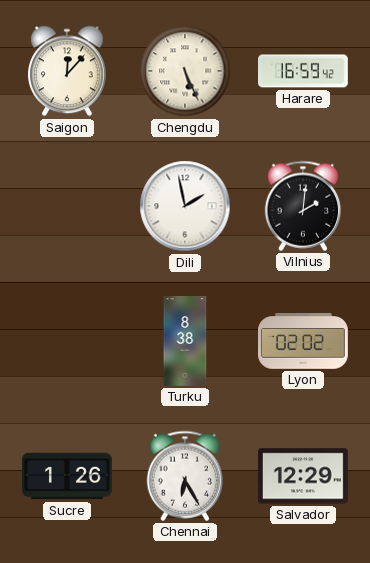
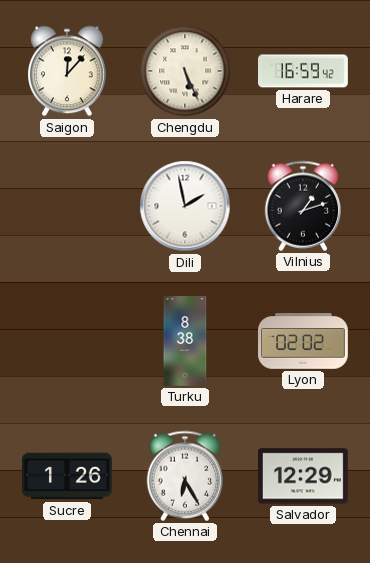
Vilnius: 2:01 -> 1:12
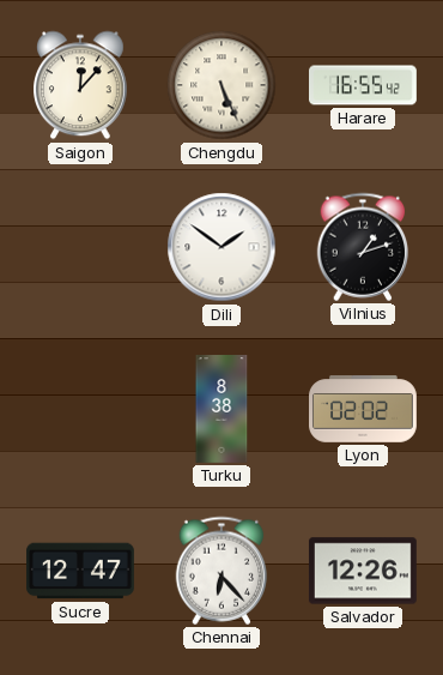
Harare: 16:59 -> 16:55
Dili: 1:58 -> 1:51
Sucre: 1:26 -> 12:47
Chennai: 6:25 -> 6:23
Salvador: 12:29 -> 12:26
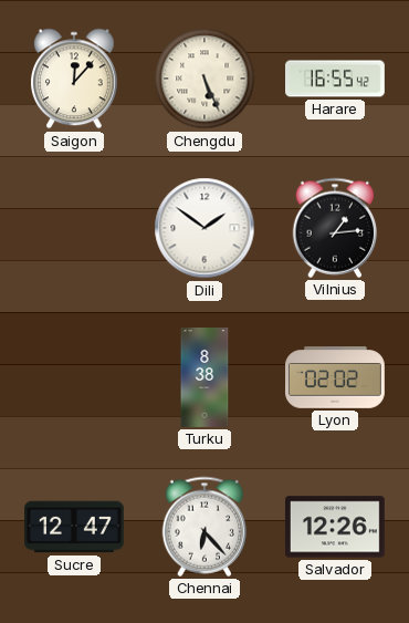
Vilnius: 1:12 -> 1:14
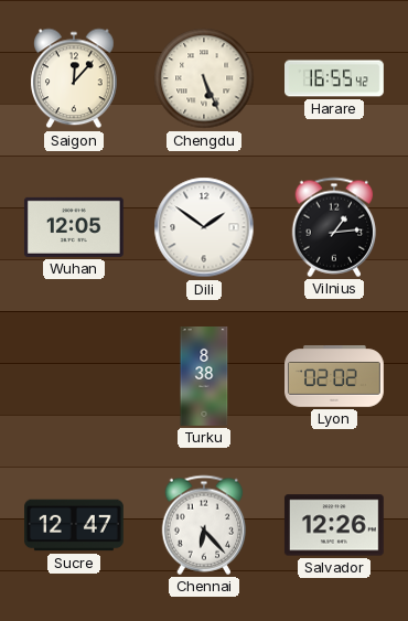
Wuhan: none -> 12:05
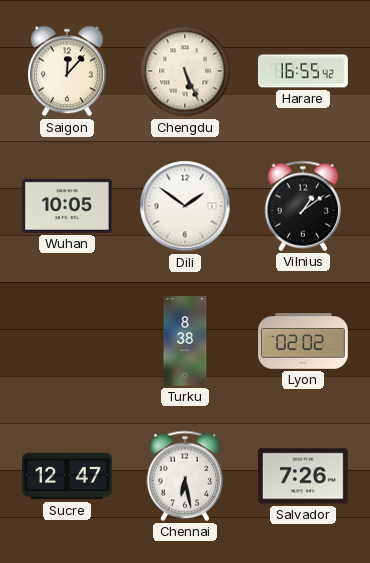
Wuhan: 12:05 -> 10:05
Vilnius: 1:14 -> 1:09
Chennai: 6:23 -> 6:28
Salvador: 12:26 -> 7:26
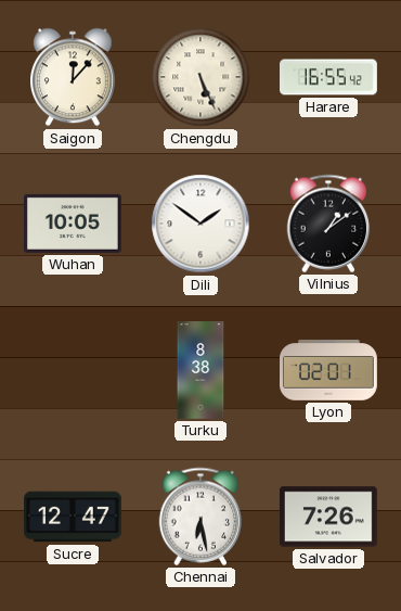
Lyon: 02:02 -> 02:01
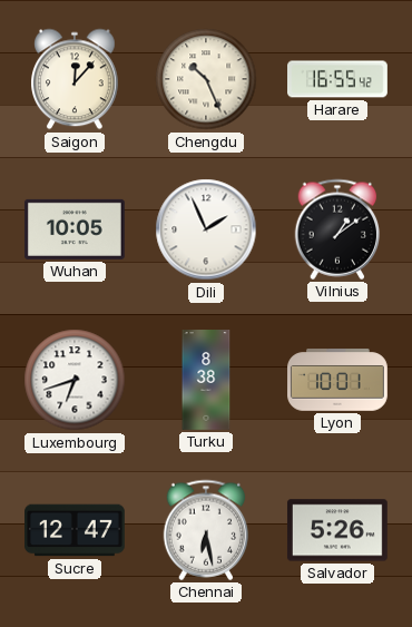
Chengdu: 5:26 -> 10:26
Dili: 1:51 -> 1:56
Luxembourg: none -> 6:42
Lyon: 02:01 -> 10:01
Salvador: 7:26 -> 5:26
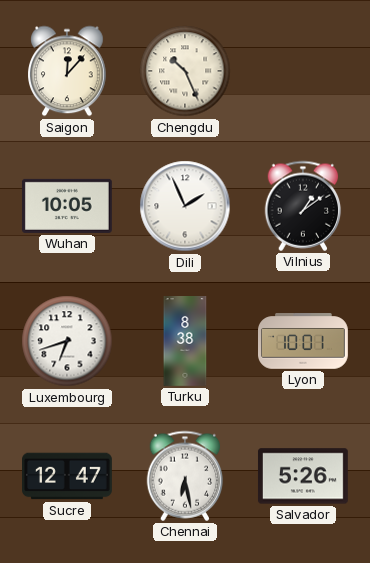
Harare: 16:55 -> none
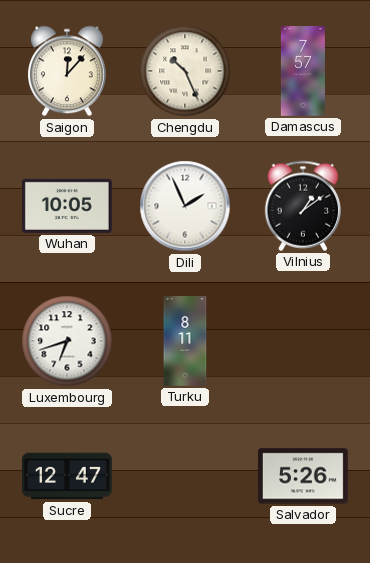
Damascus: none -> 7:57
Turku: 8:38 -> 8:11
Lyon: 10:01 -> none
Chennai: 6:28 -> none
